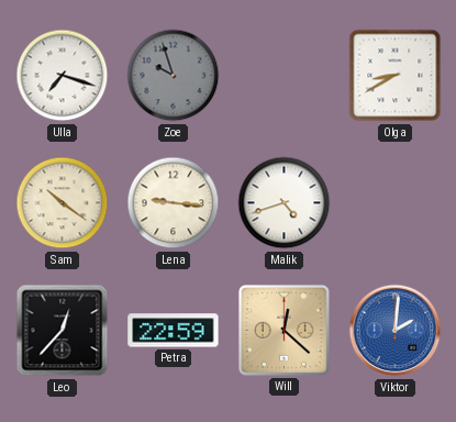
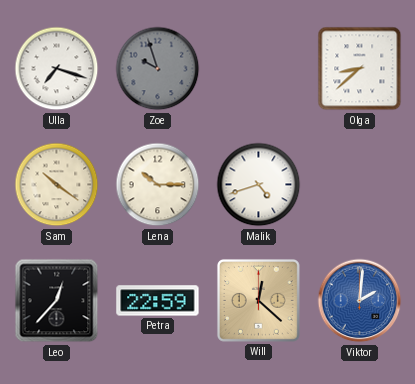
Olga: 8:40 -> 8:38
Lena: 9:16 -> 10:15
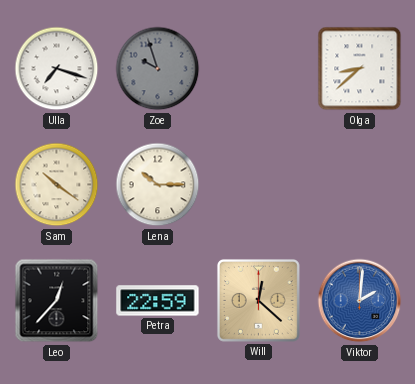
Malik: 4:42 -> none
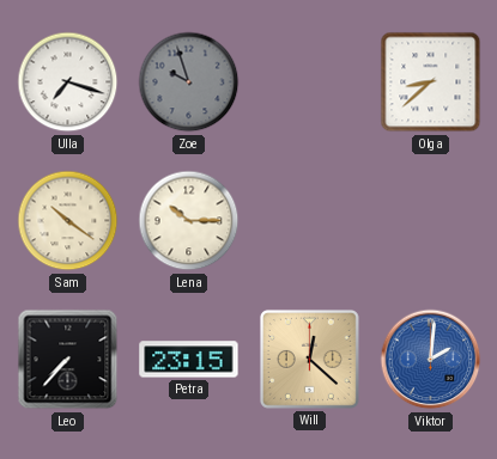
Leo: 12:37 -> 7:37
Petra: 22:59 -> 23:15
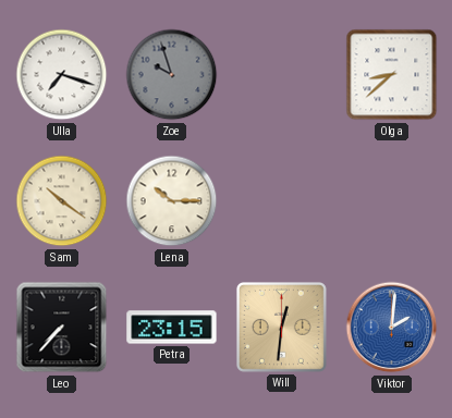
Will: 12:22 -> 12:31
